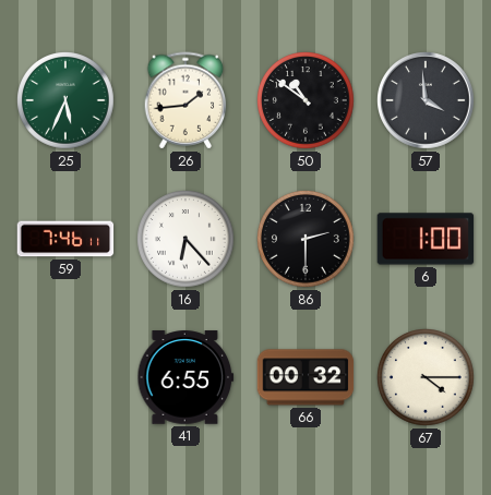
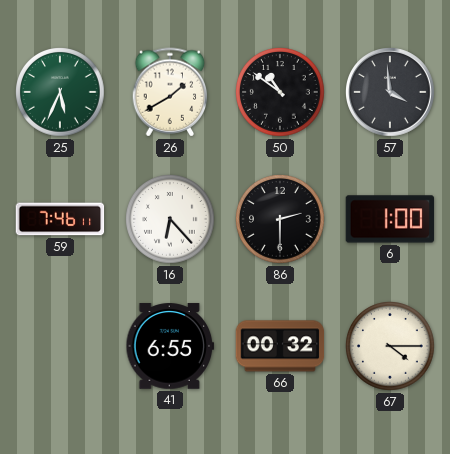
26: 1:44 -> 1:40
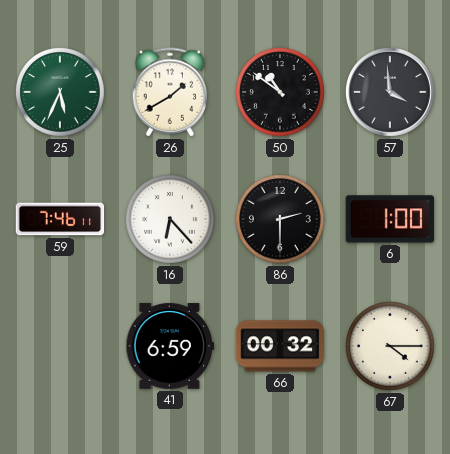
41: 6:55 -> 6:59
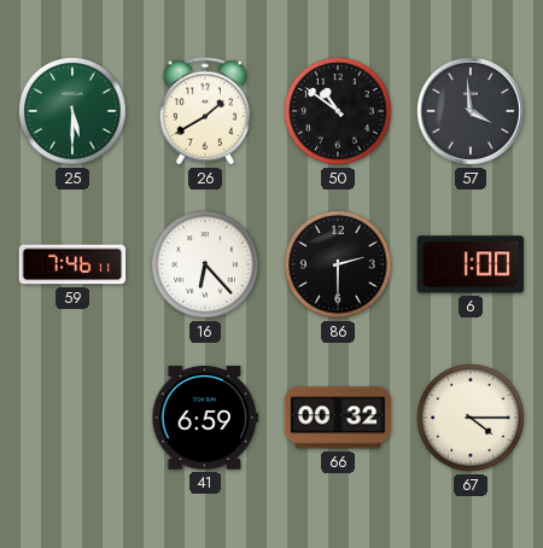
25: 5:34 -> 5:30
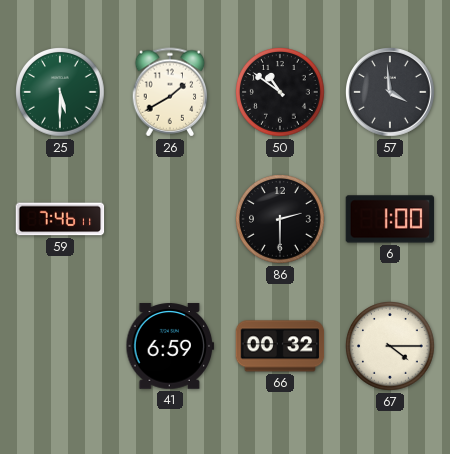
16: 6:23 -> none
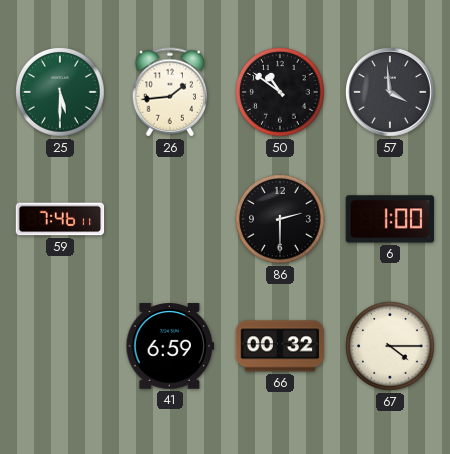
26: 1:40 -> 1:44
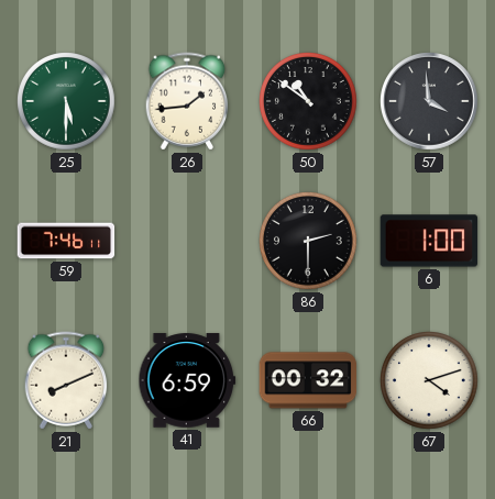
21: none -> 8:11
67: 4:15 -> 4:12
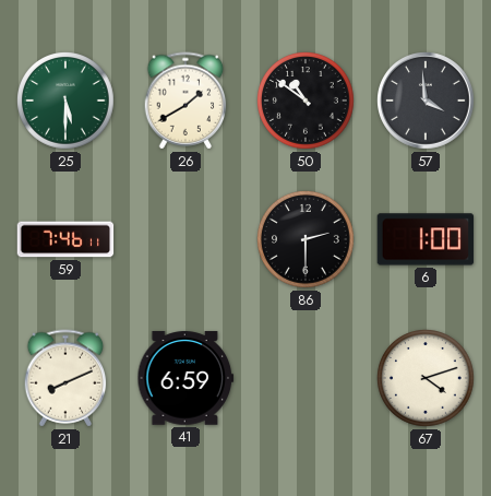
26: 1:44 -> 1:40
66: 00:32 -> none
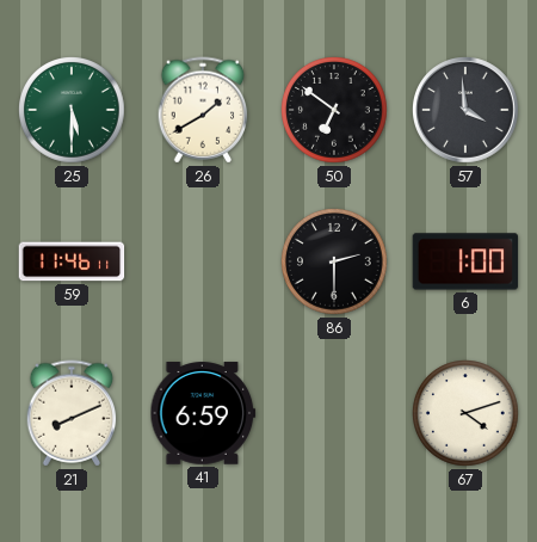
50: 10:51 -> 6:51
59: 7:46 -> 11:46
